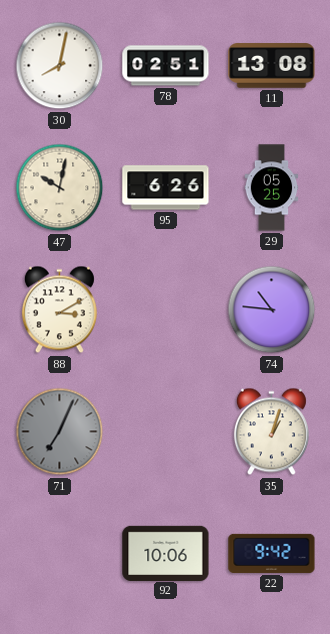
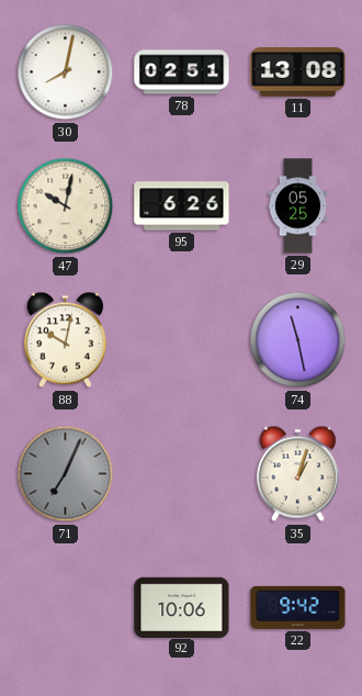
88: 3:10 -> 10:02
74: 10:46 -> 11:28
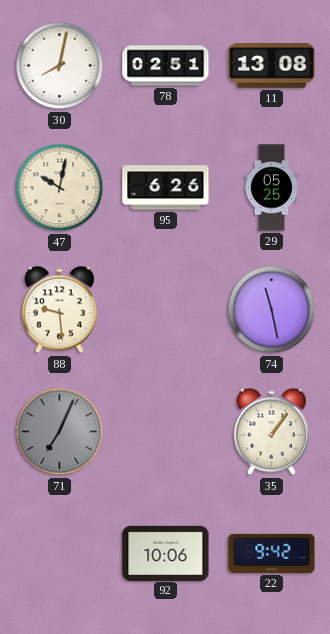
88: 10:02 -> 9:29
35: 1:03 -> 1:06
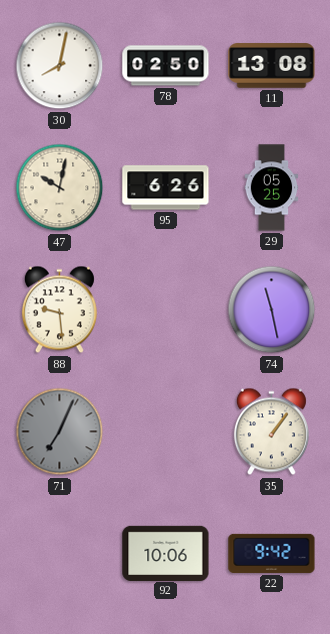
78: 02:51 -> 02:50
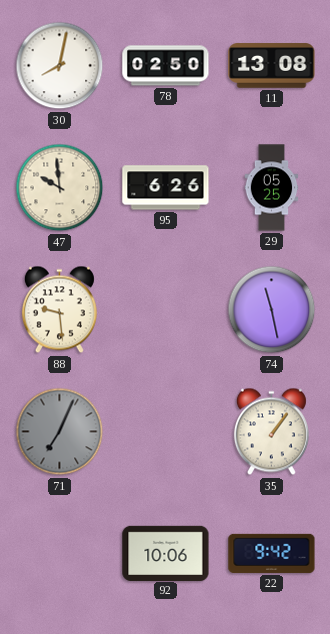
47: 10:02 -> 9:59
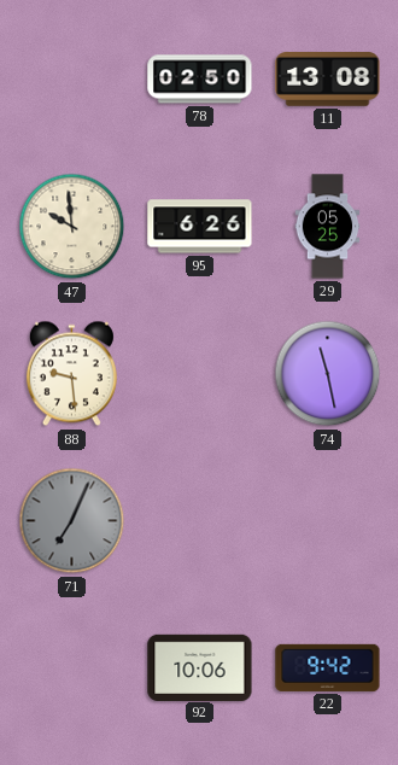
30: 8:02 -> none
35: 1:06 -> none
